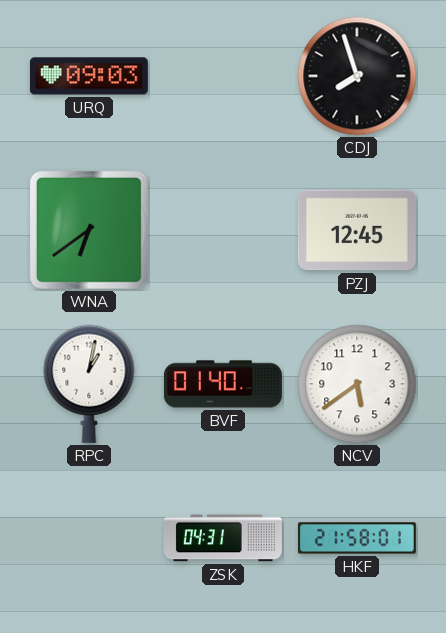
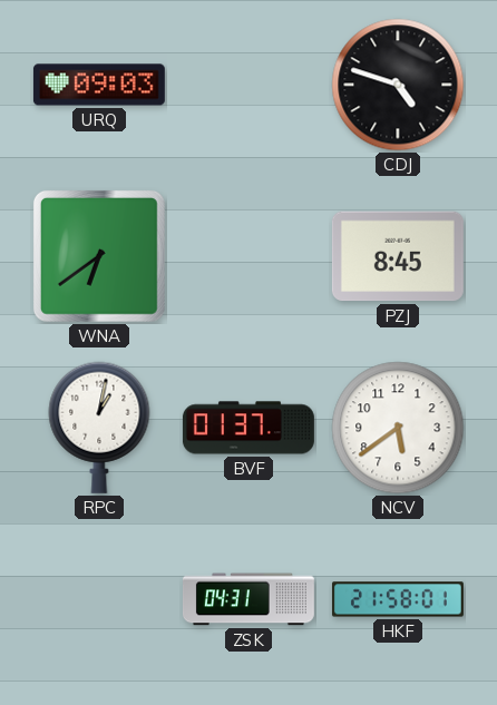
CDJ: 7:57 -> 4:48
PZJ: 12:45 -> 8:45
BVF: 01:40 -> 01:37
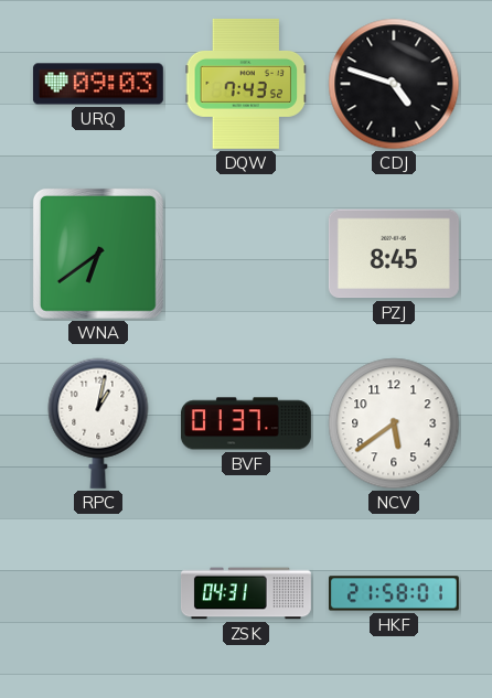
DQW: none -> 7:43
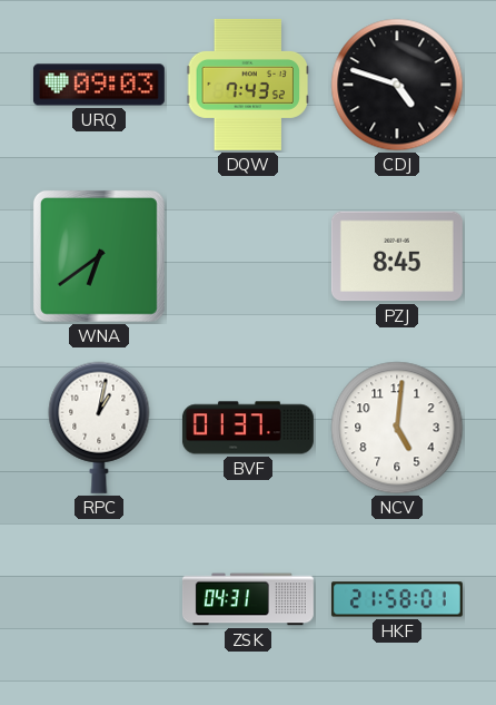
NCV: 5:39 -> 5:01
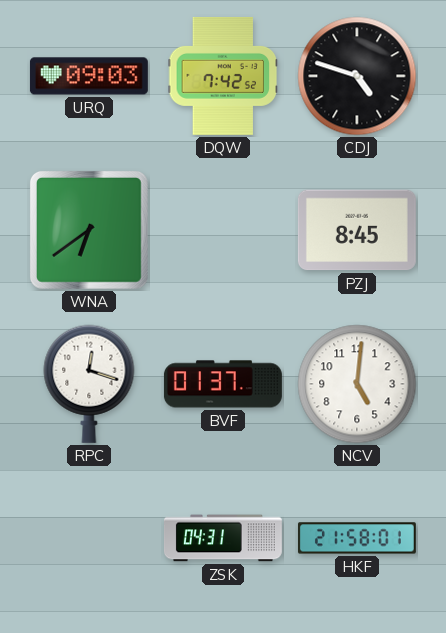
DQW: 7:43 -> 7:42
RPC: 1:02 -> 12:18
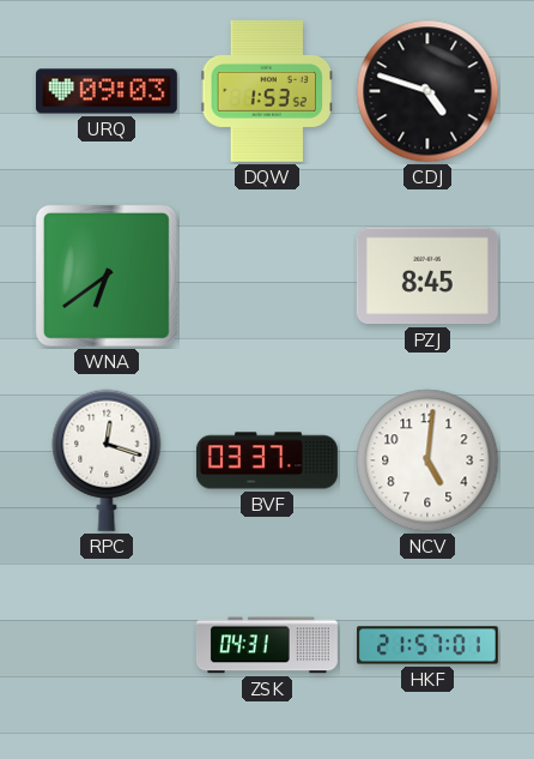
DQW: 7:42 -> 1:53
BVF: 01:37 -> 03:37
HKF: 21:58 -> 21:57
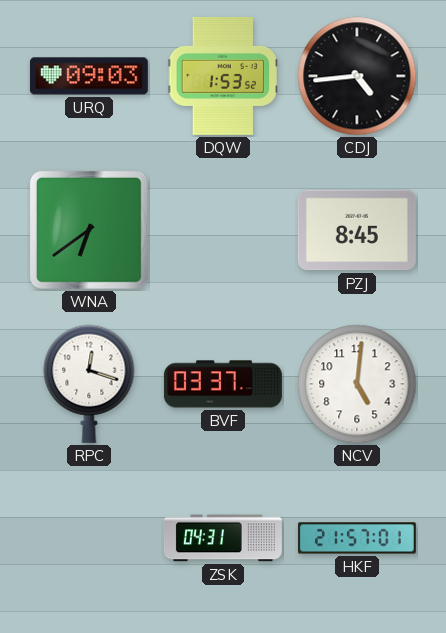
CDJ: 4:48 -> 4:44
